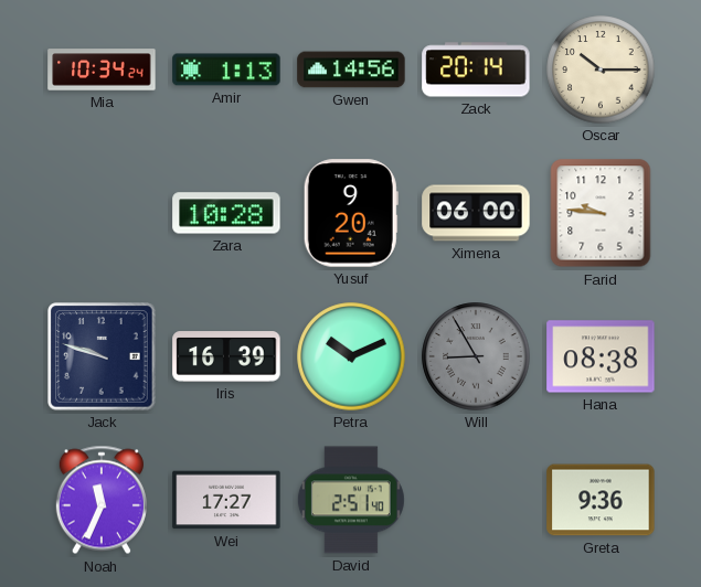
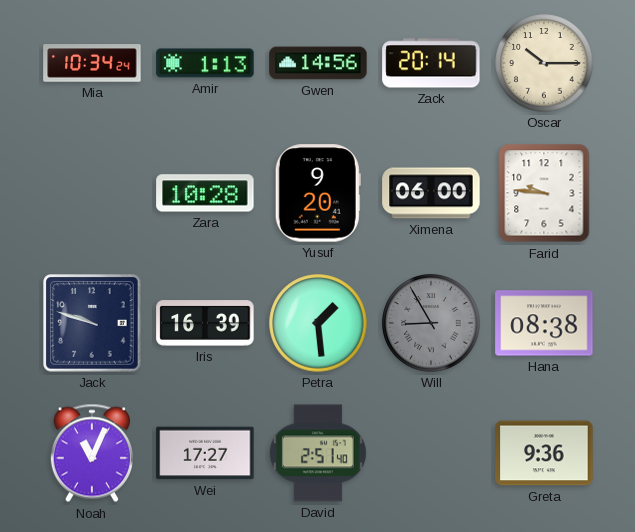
Petra: 10:11 -> 1:29
Noah: 11:34 -> 11:04
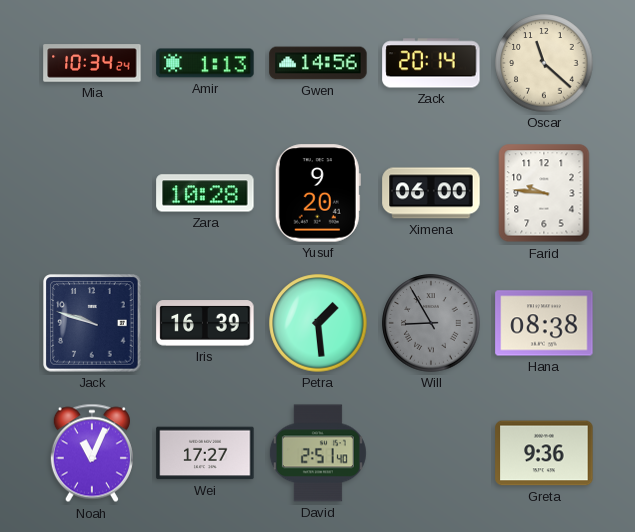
Oscar: 10:15 -> 11:22
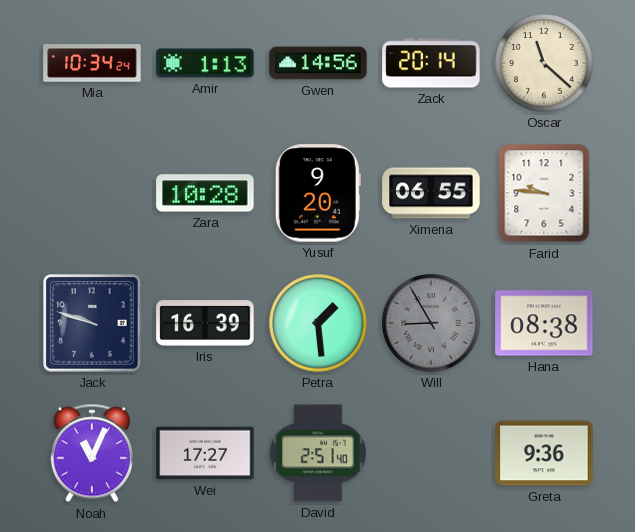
Ximena: 06:00 -> 06:55
